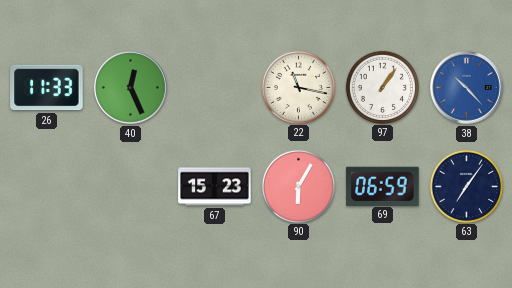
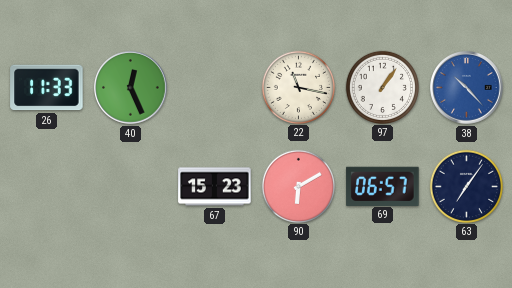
90: 6:05 -> 6:10
69: 06:59 -> 06:57
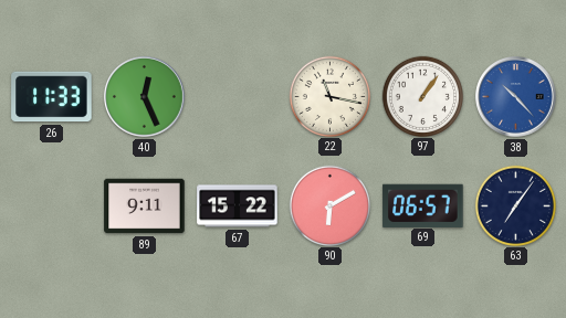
89: none -> 9:11
67: 15:23 -> 15:22
